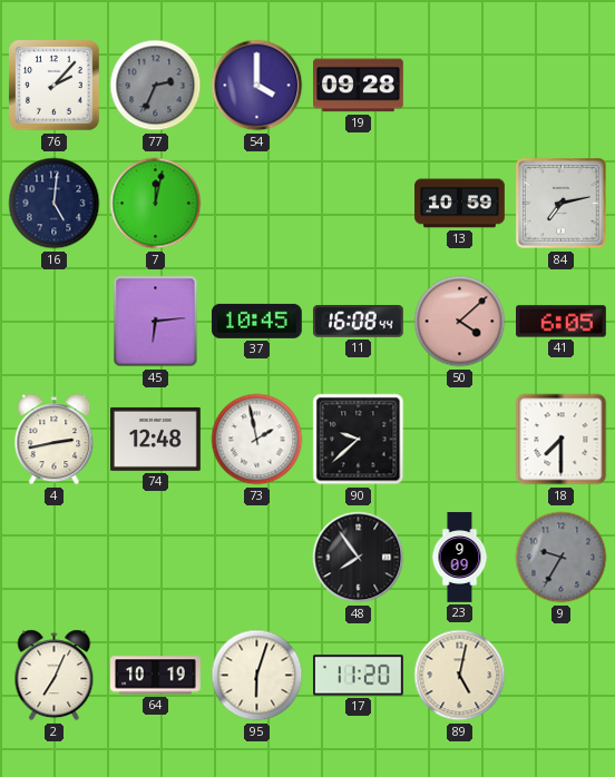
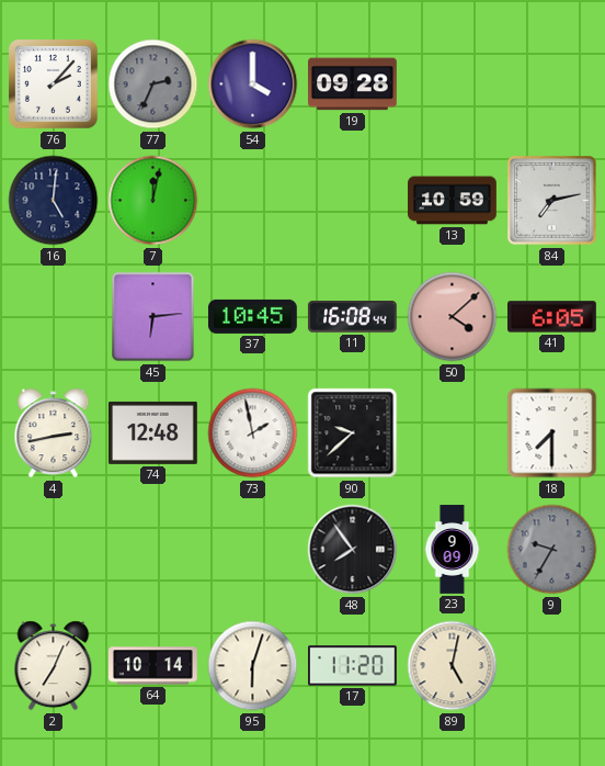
64: 10:19 -> 10:14
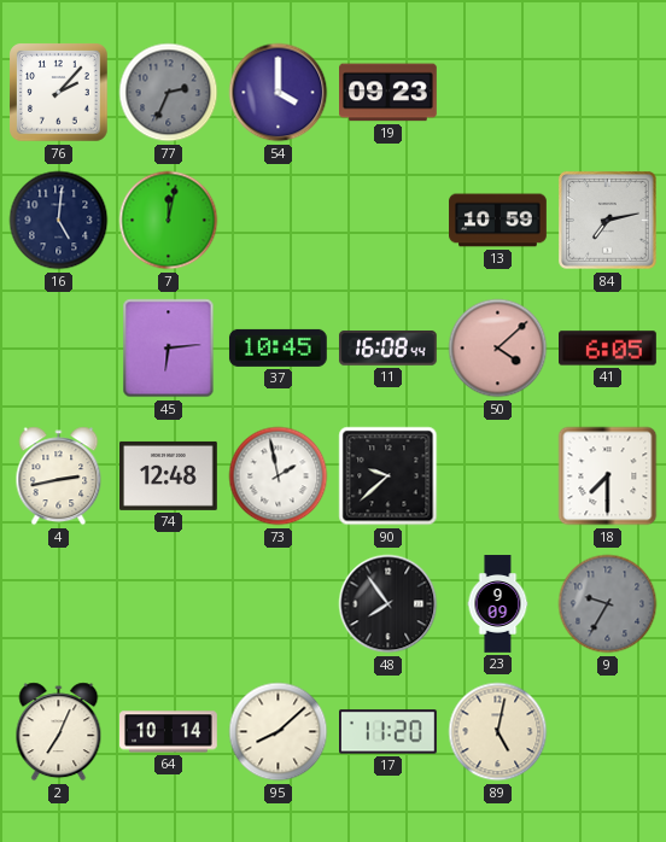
19: 09:28 -> 09:23
95: 6:03 -> 8:08
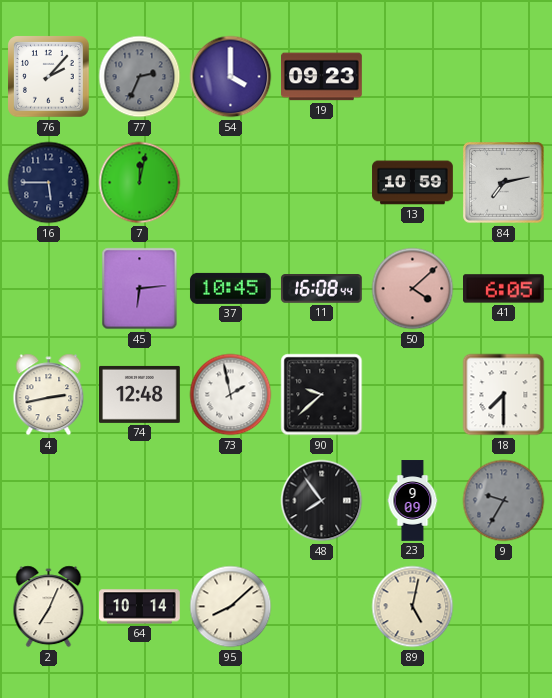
16: 5:01 -> 5:45
17: 11:20 -> none
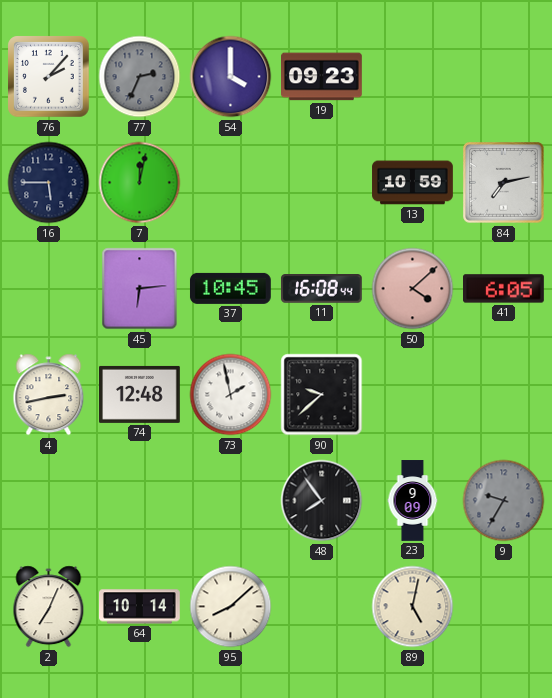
18: 7:30 -> none
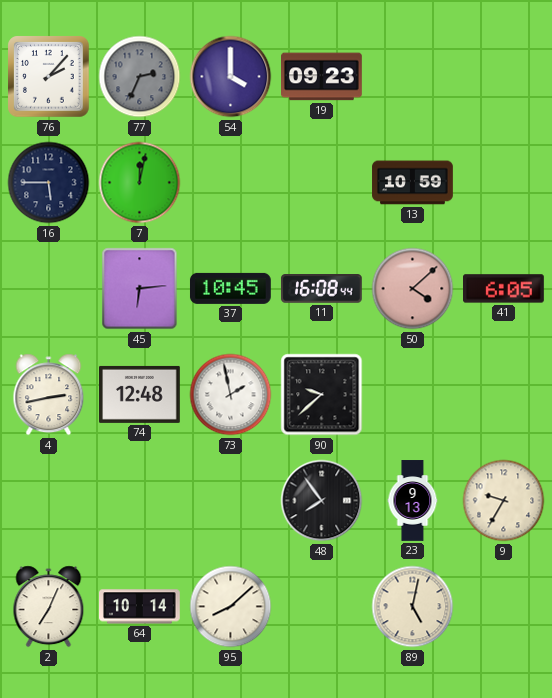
84: 7:13 -> none
23: 9:09 -> 9:13
9 dial: grey -> cream
